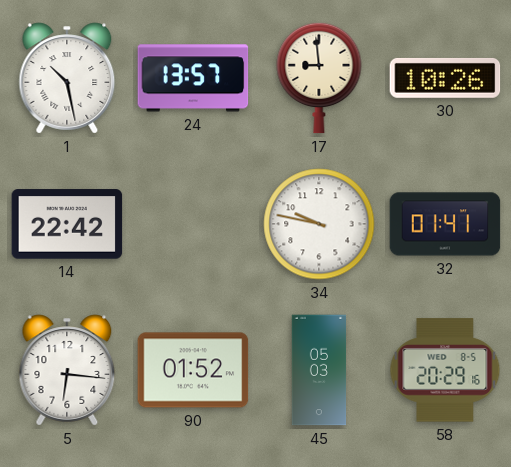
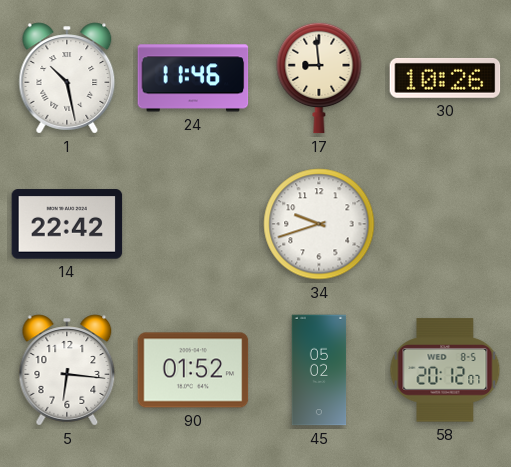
24: 13:57 -> 11:46
34: 9:47 -> 9:42
32: 01:41 -> none
45: 05:03 -> 05:02
58: 20:29 -> 20:12
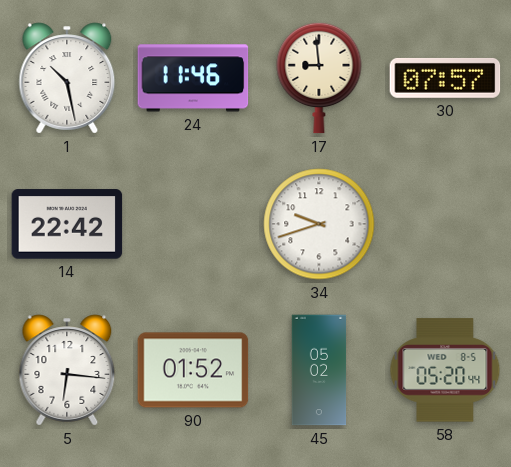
30: 10:26 -> 07:57
58: 20:12 -> 05:20
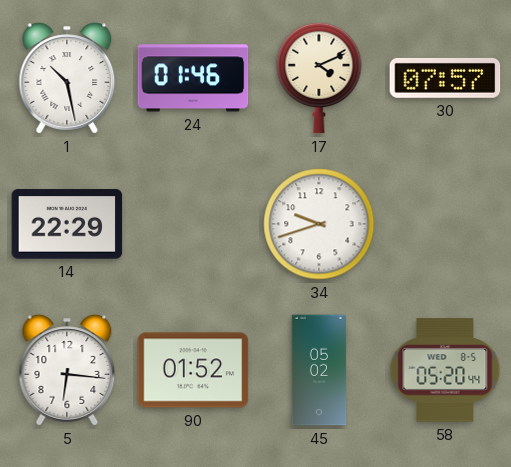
24: 11:46 -> 01:46
17: 8:59 -> 4:11
14: 22:42 -> 22:29
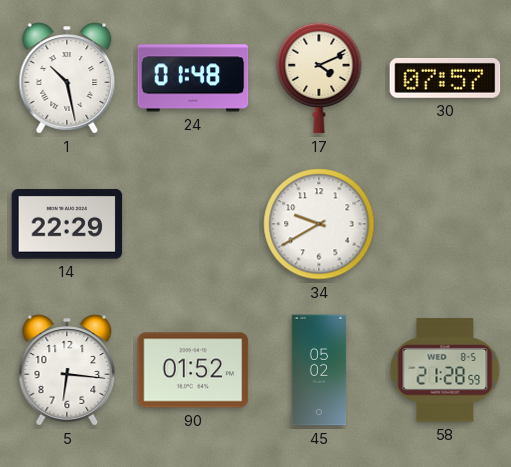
24: 01:46 -> 01:48
34: 9:42 -> 9:40
58: 05:20 -> 21:28
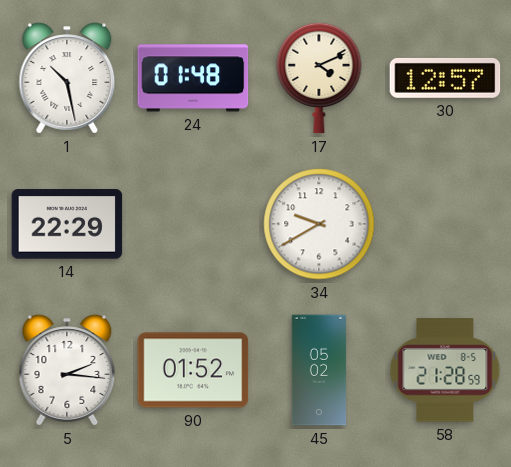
30: 07:57 -> 12:57
5: 6:16 -> 2:16
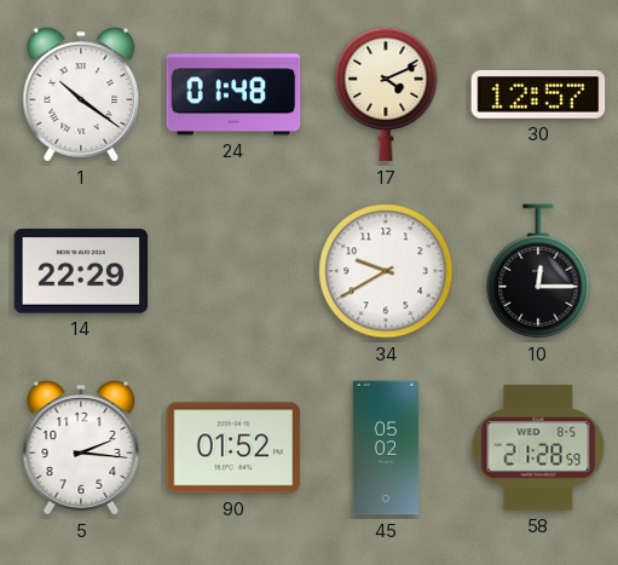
1: 10:28 -> 10:21
10: none -> 12:15
